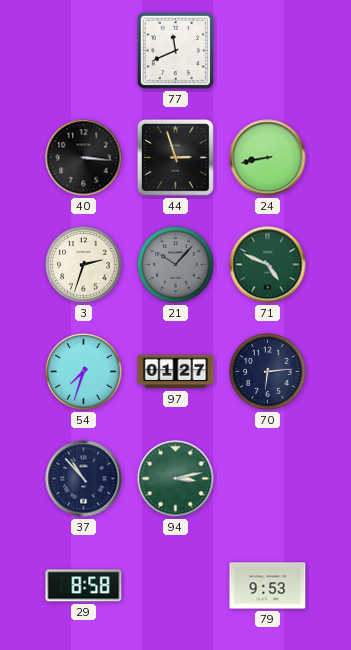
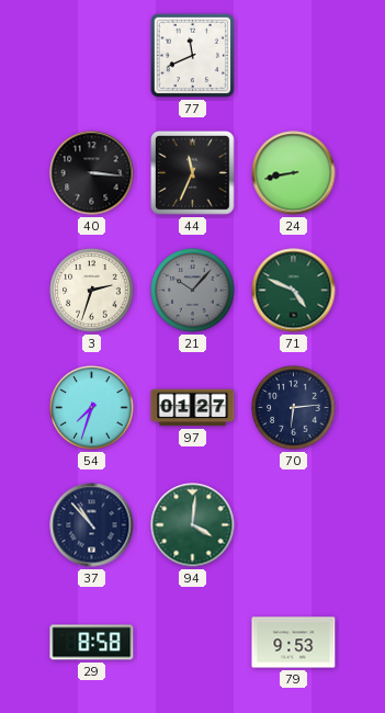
44: 2:57 -> 11:34
94: 3:13 -> 4:01
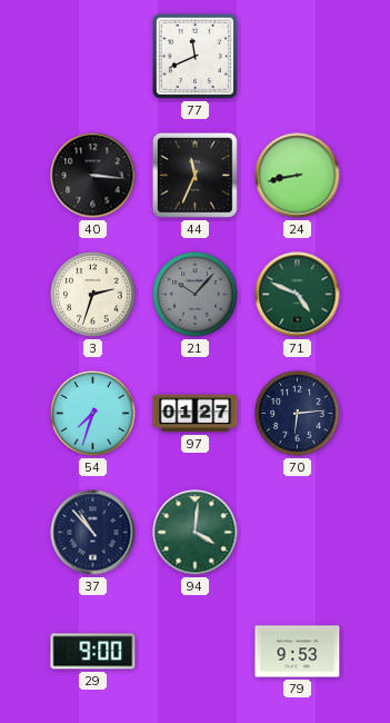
29: 8:58 -> 9:00
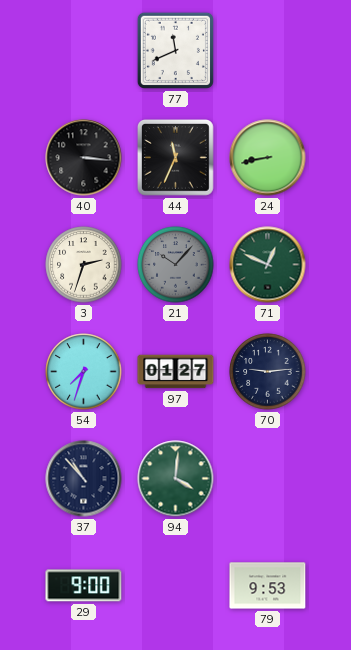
71: 4:49 -> 12:49
70: 6:14 -> 9:14
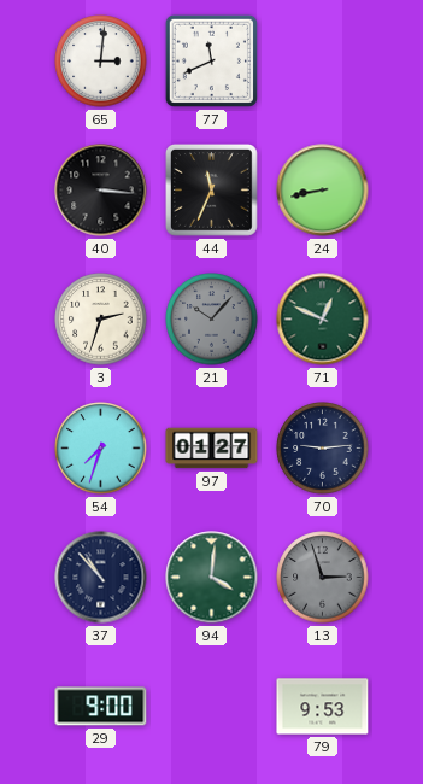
65: none -> 3:01
13: none -> 2:57
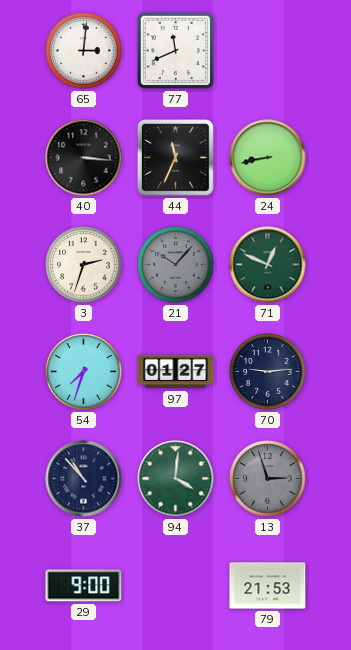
79: 9:53 -> 21:53
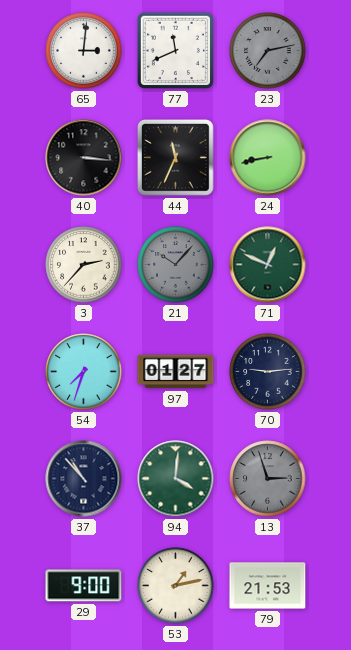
23: none -> 7:13
3: 2:33 -> 2:37
53: none -> 1:13
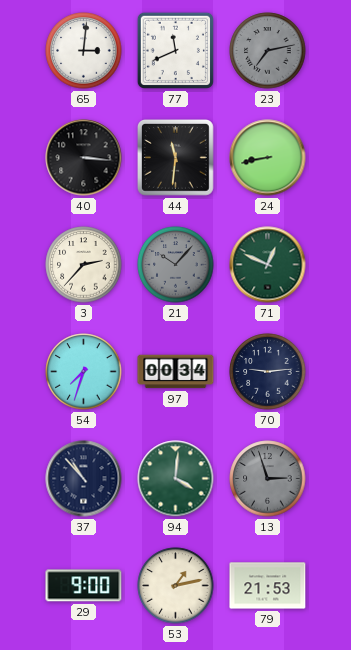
44: 11:34 -> 11:31
97: 01:27 -> 00:34
